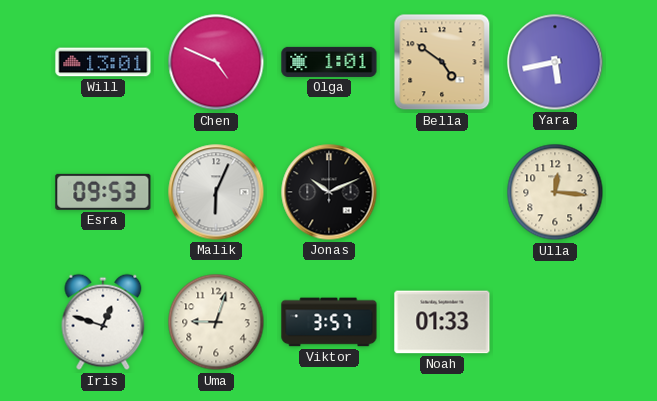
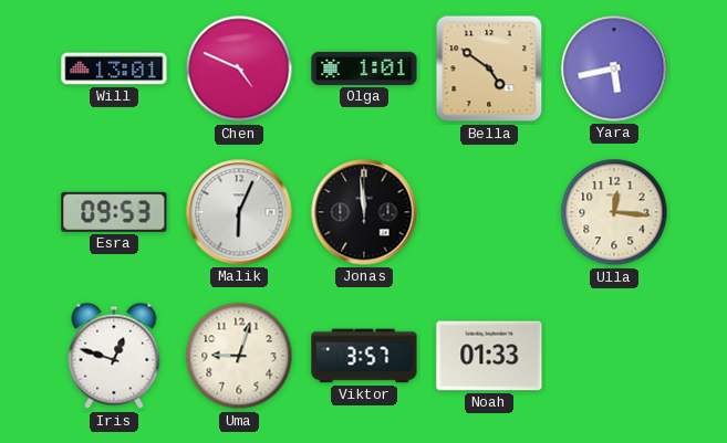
Jonas: 10:11 -> 11:59
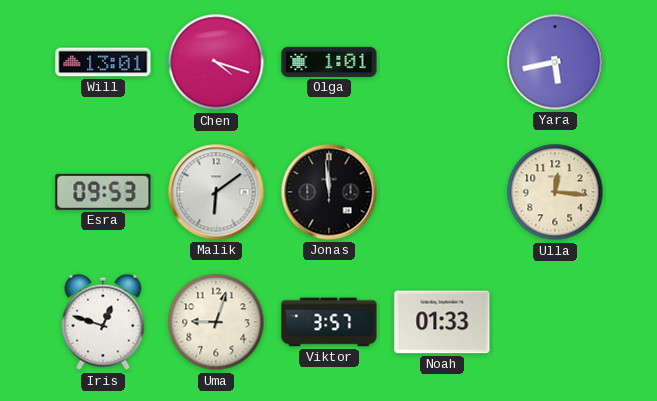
Chen: 4:49 -> 4:18
Bella: 4:51 -> none
Malik: 6:04 -> 6:09
